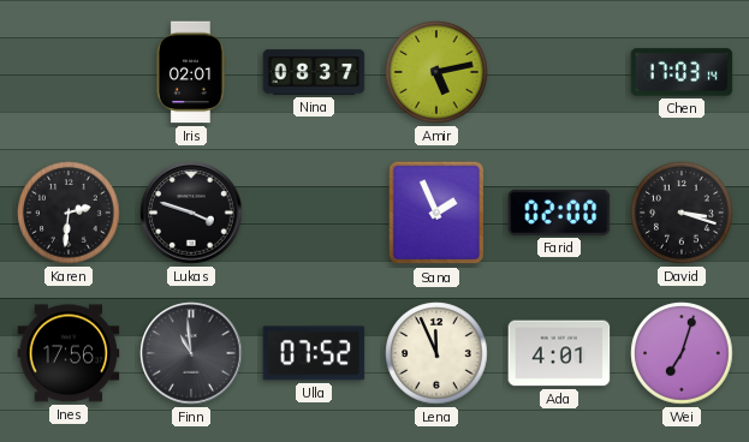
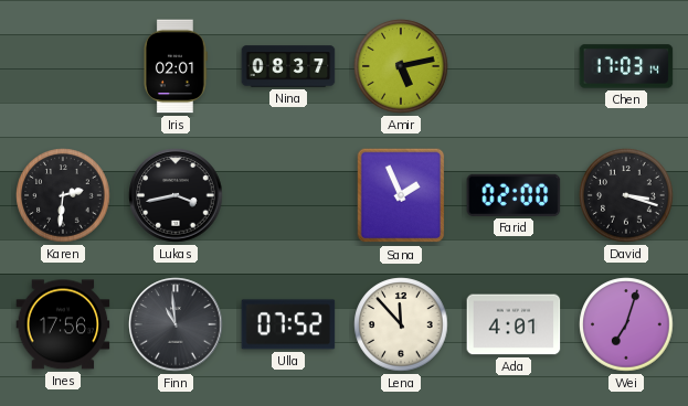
Lukas: 3:48 -> 3:43
Lena: 11:56 -> 11:53
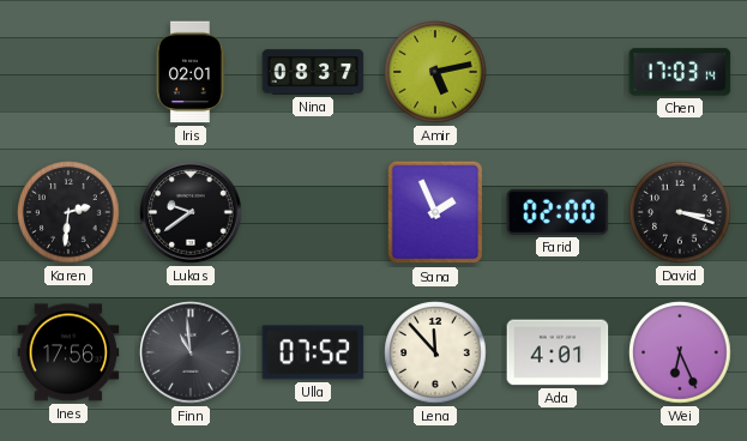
Lukas: 3:43 -> 9:39
Wei: 7:03 -> 6:26
